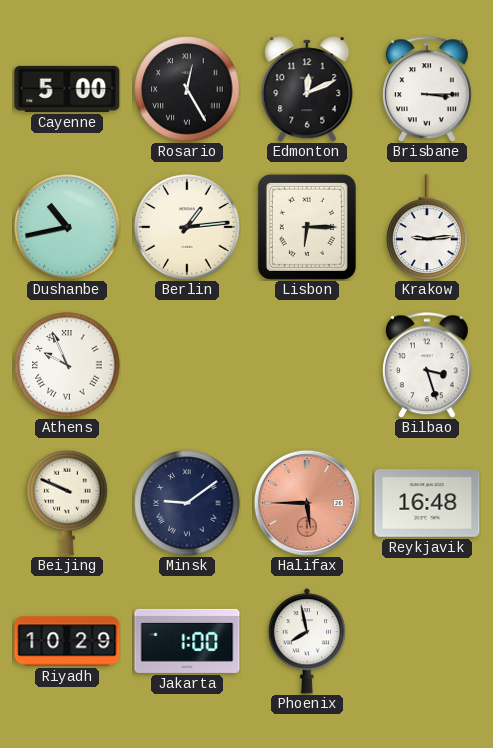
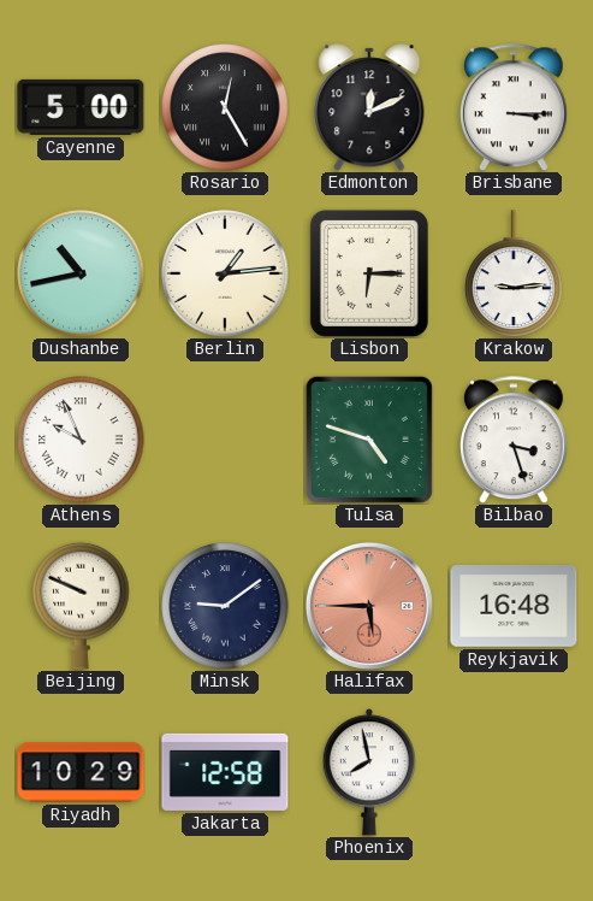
Tulsa: none -> 4:48
Jakarta: 1:00 -> 12:58
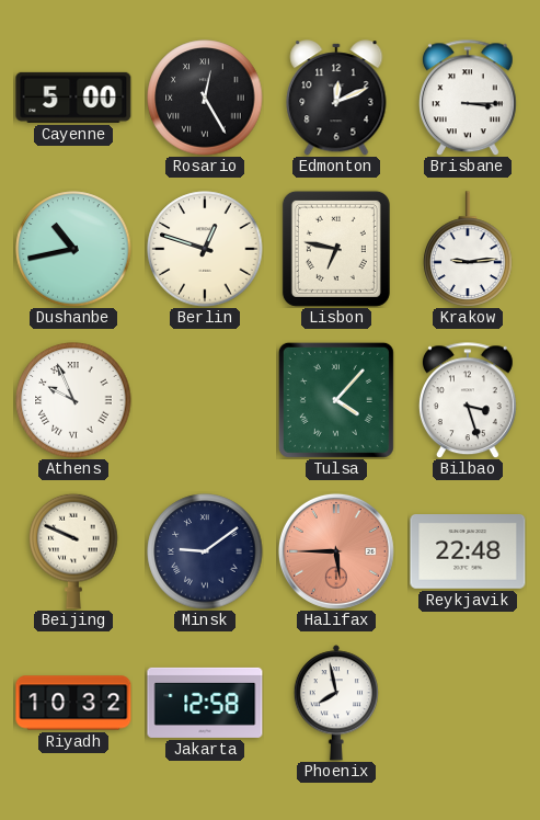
Berlin: 1:14 -> 12:48
Lisbon: 6:15 -> 6:47
Tulsa: 4:48 -> 4:07
Reykjavik: 16:48 -> 22:48
Riyadh: 10:29 -> 10:32
